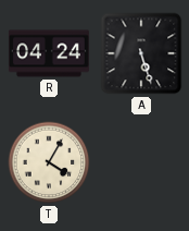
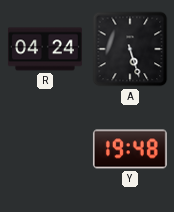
T: 4:05 -> none
Y: none -> 19:48
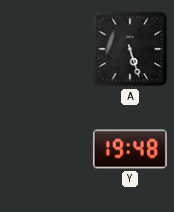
R: 04:24 -> none
